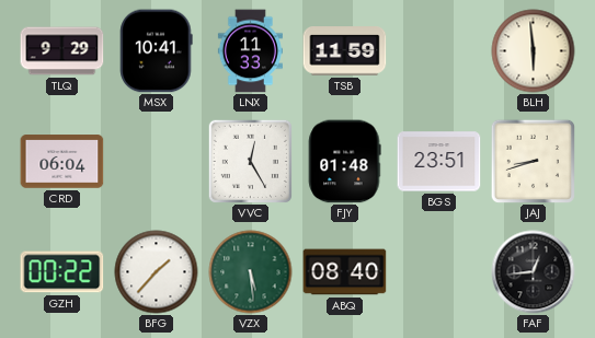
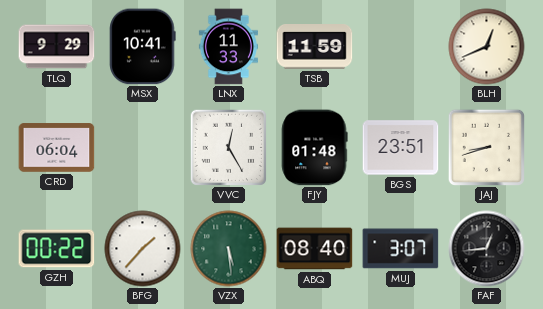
BLH: 5:59 -> 12:41
MUJ: none -> 3:07
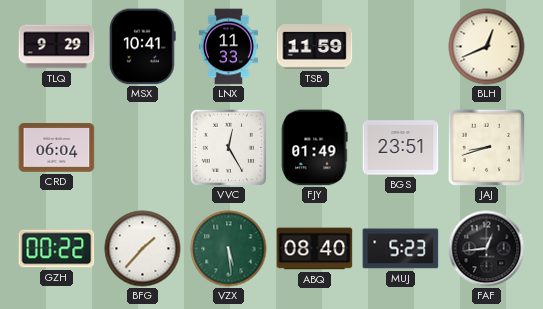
FJY: 01:48 -> 01:49
MUJ: 3:07 -> 5:23
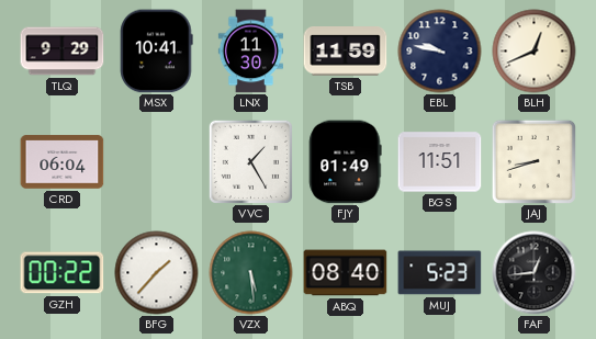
LNX: 11:33 -> 11:30
EBL: none -> 9:47
VVC: 12:25 -> 1:25
BGS: 23:51 -> 11:51
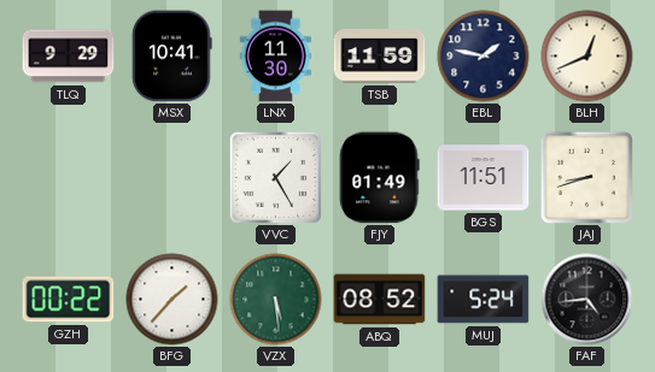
EBL: 9:47 -> 1:47
CRD: 06:04 -> none
ABQ: 08:40 -> 08:52
MUJ: 5:23 -> 5:24
FAF: 12:44 -> 4:44
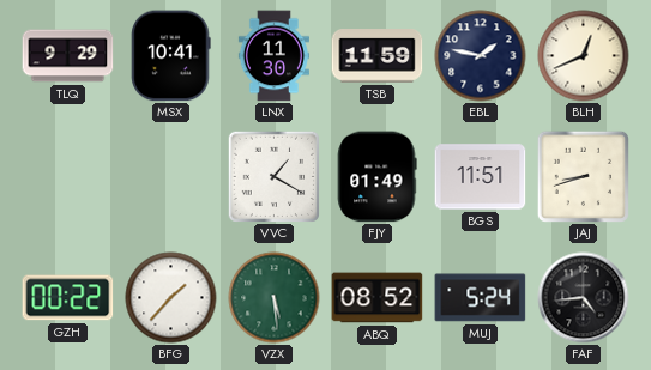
VVC: 1:25 -> 1:20
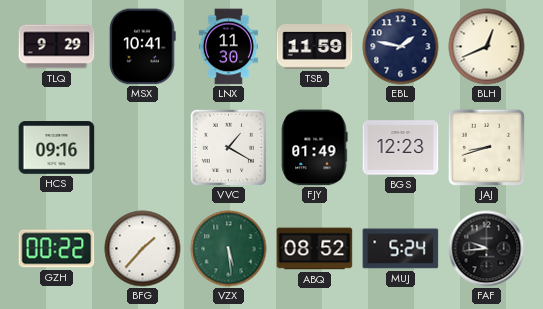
HCS: none -> 09:16
BGS: 11:51 -> 12:23
FAF: 4:44 -> 9:44
